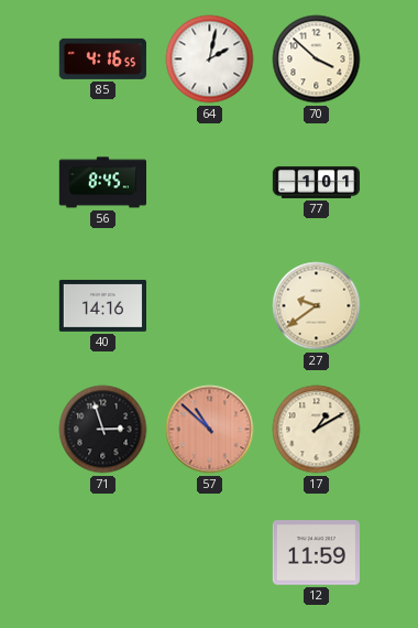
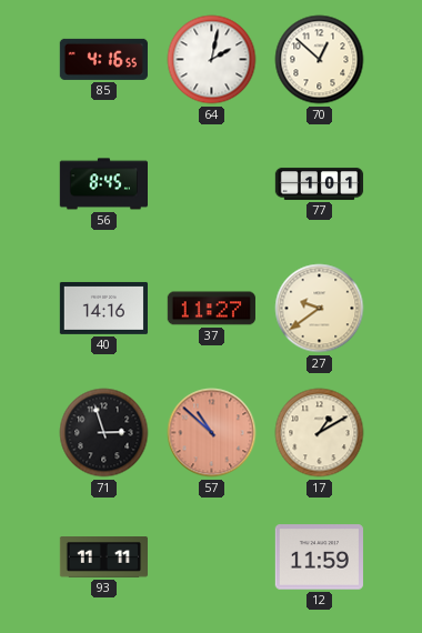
70: 3:52 -> 12:52
37: none -> 11:27
93: none -> 11:11
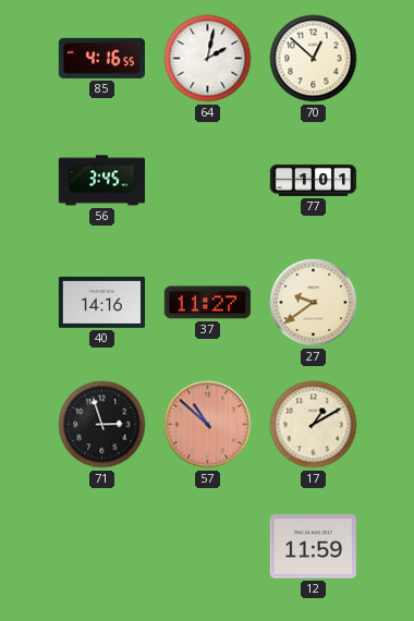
56: 8:45 -> 3:45
93: 11:11 -> none
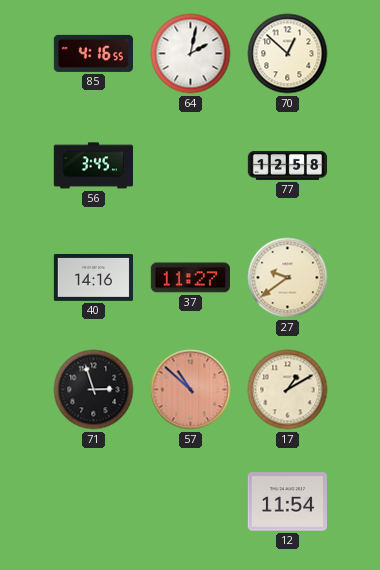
77: 1:01 -> 12:58
12: 11:59 -> 11:54
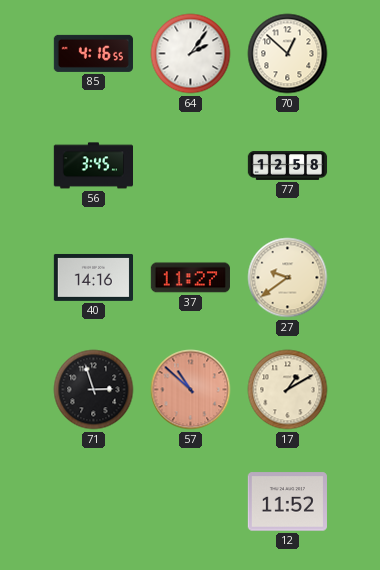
64: 2:02 -> 2:06
12: 11:54 -> 11:52
